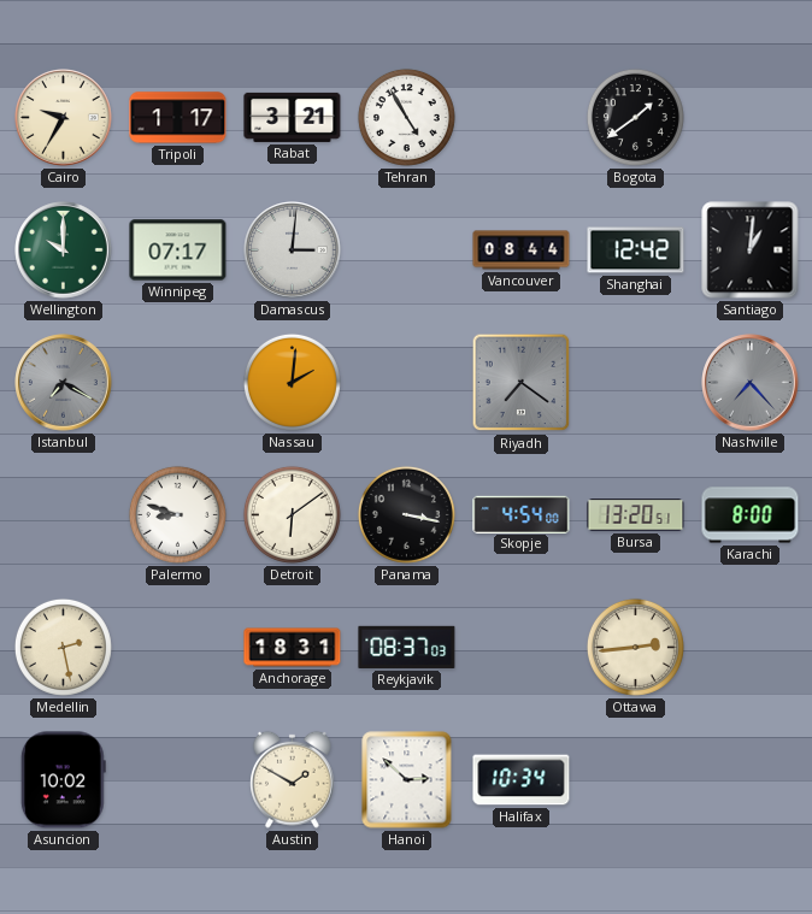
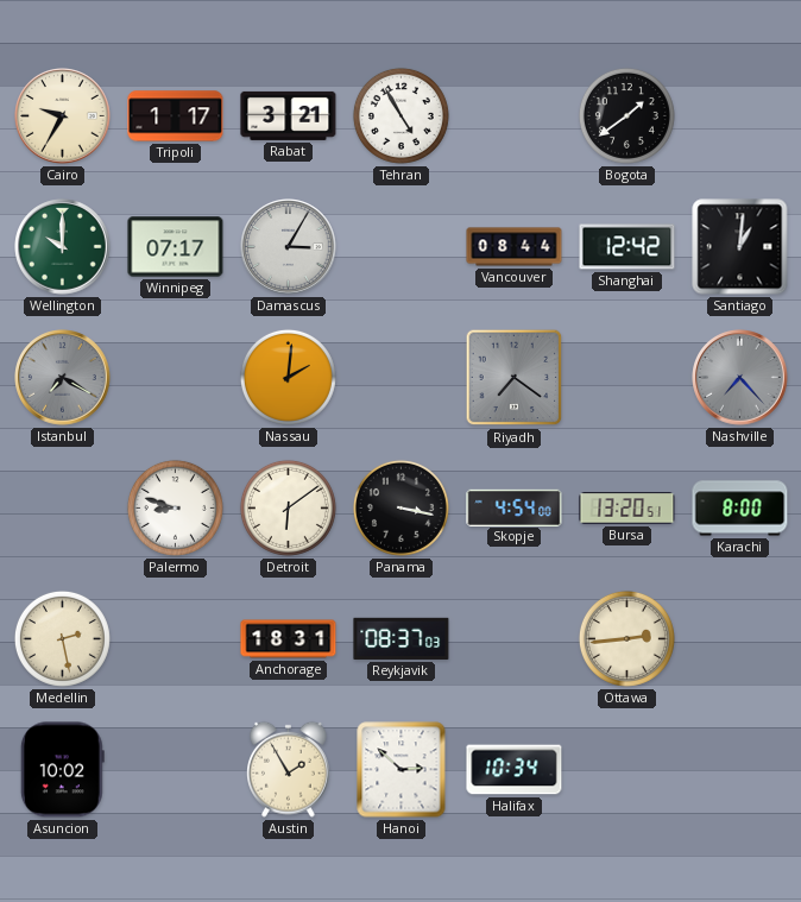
Damascus: 3:01 -> 3:05
Austin: 1:50 -> 1:55
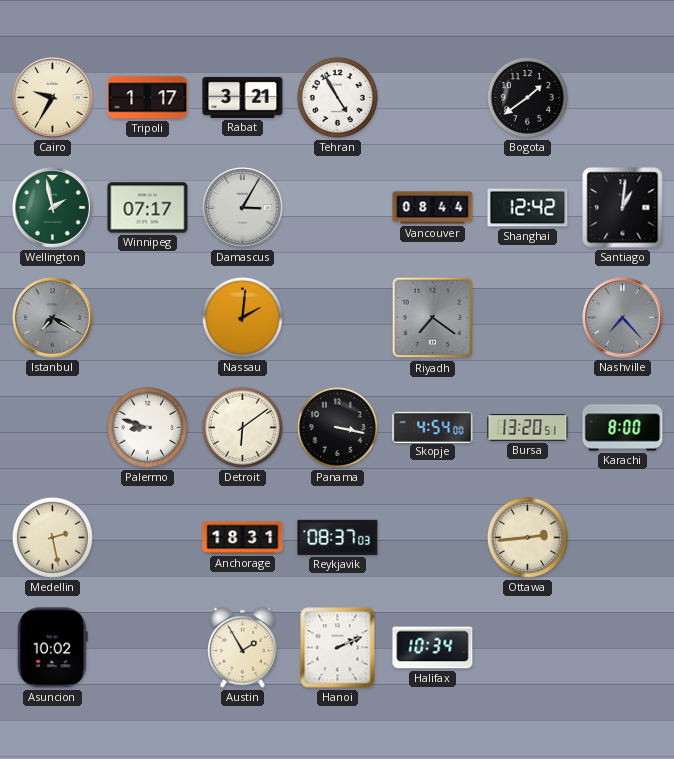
Wellington: 10:00 -> 1:58
Hanoi: 2:52 -> 2:11
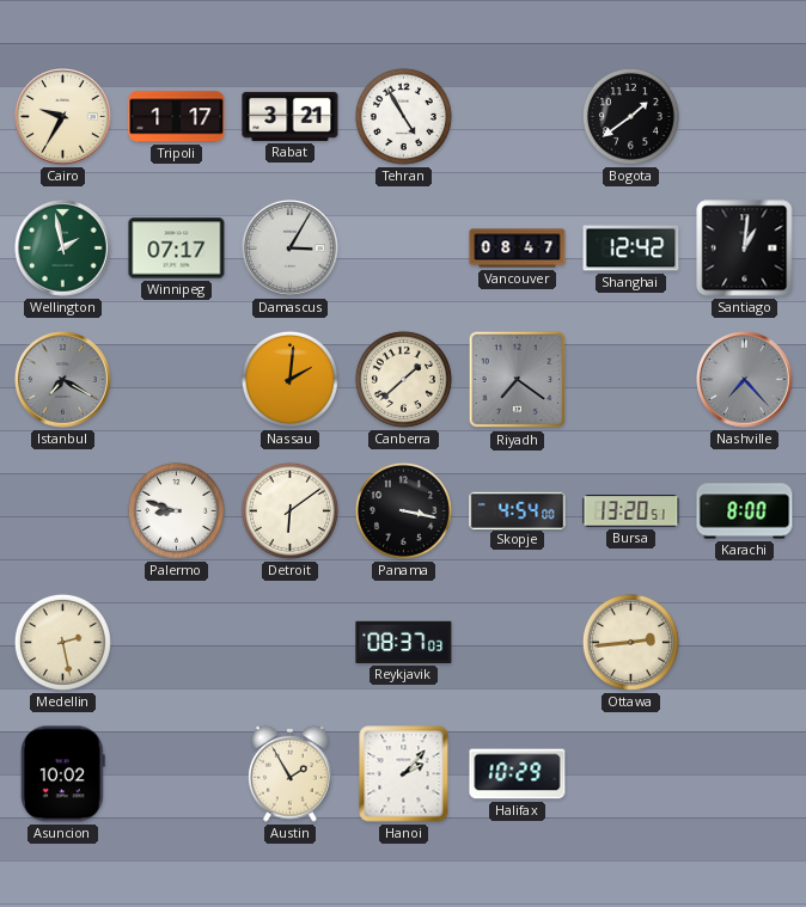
Vancouver: 08:44 -> 08:47
Canberra: none -> 1:38
Anchorage: 18:31 -> none
Hanoi: 2:11 -> 2:07
Halifax: 10:34 -> 10:29
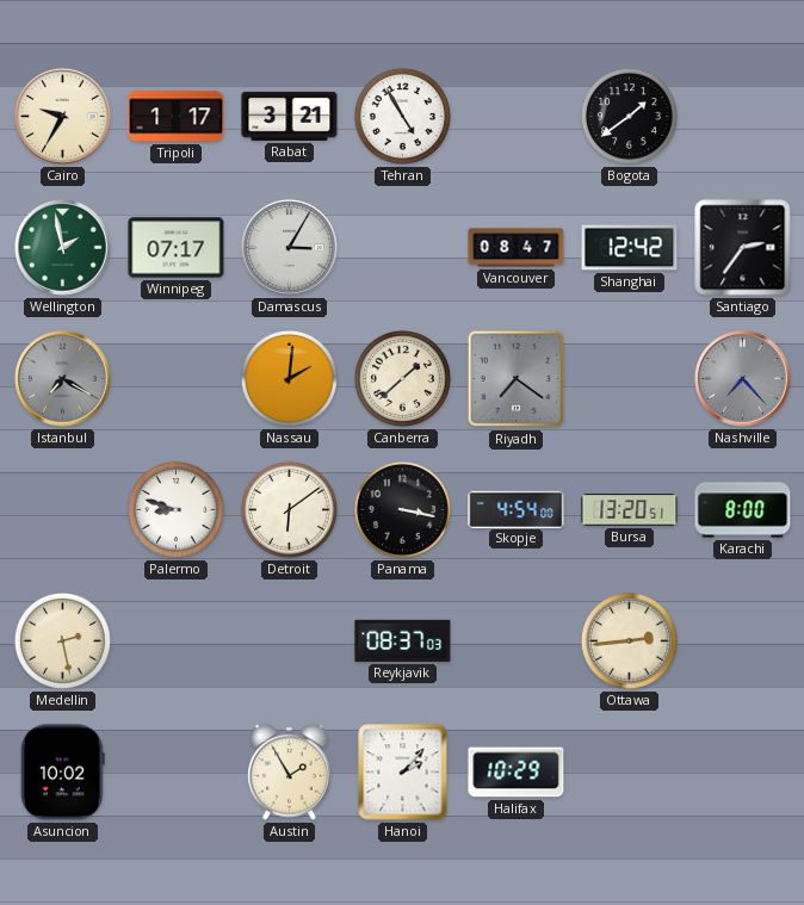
Santiago: 1:01 -> 2:36
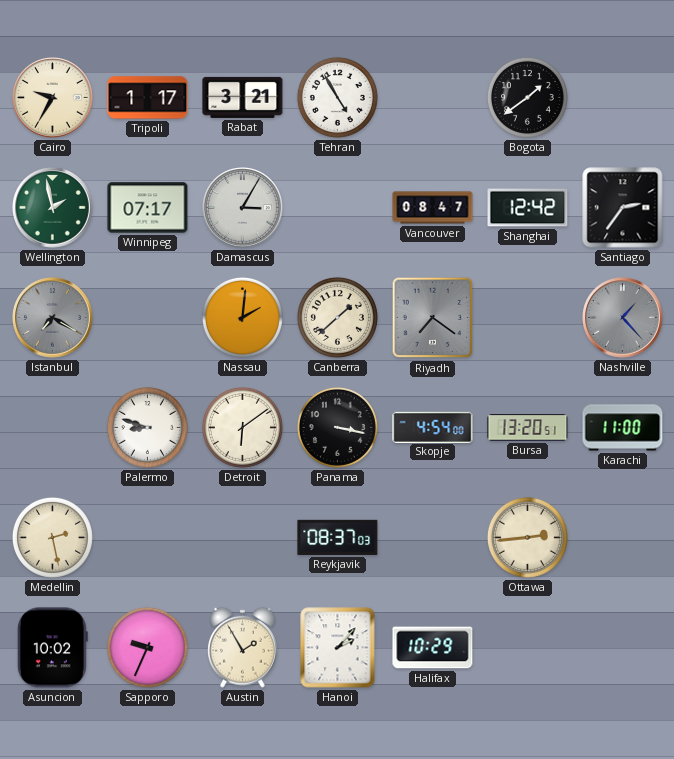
Nashville: 7:23 -> 1:23
Karachi: 8:00 -> 11:00
Sapporo: none -> 9:34
